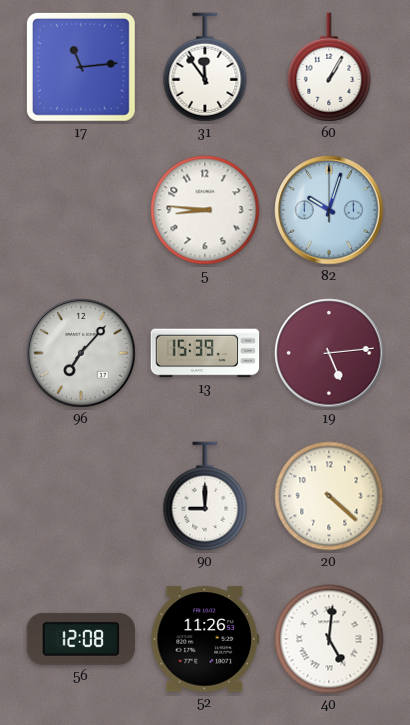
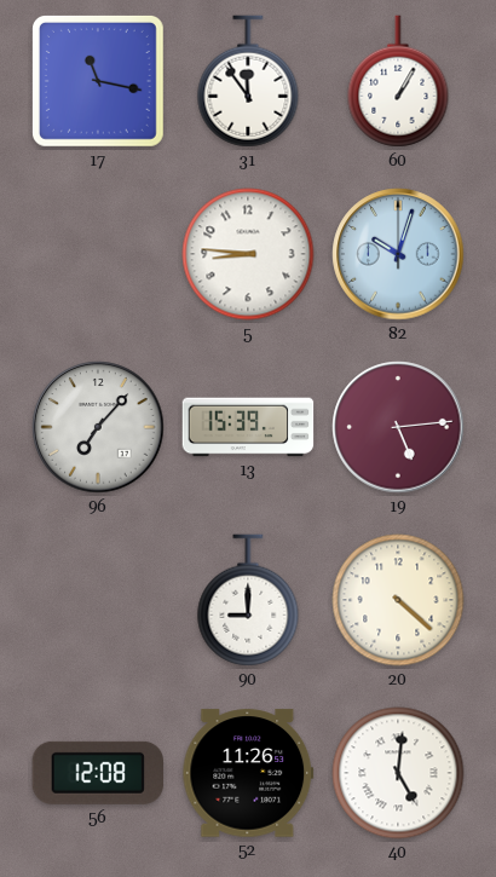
17: 11:14 -> 11:17
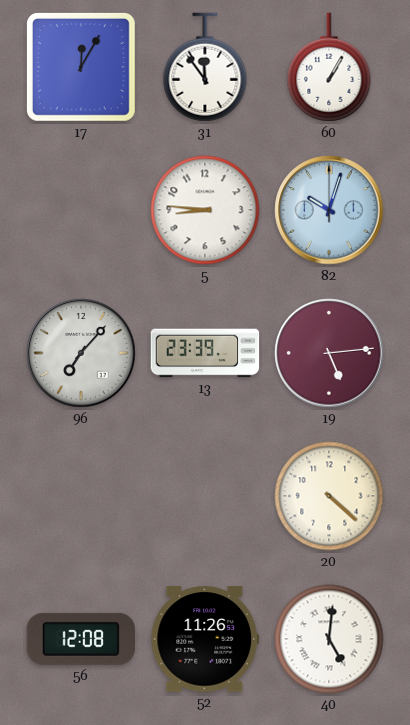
17: 11:17 -> 12:05
13: 15:39 -> 23:39
90: 9:00 -> none
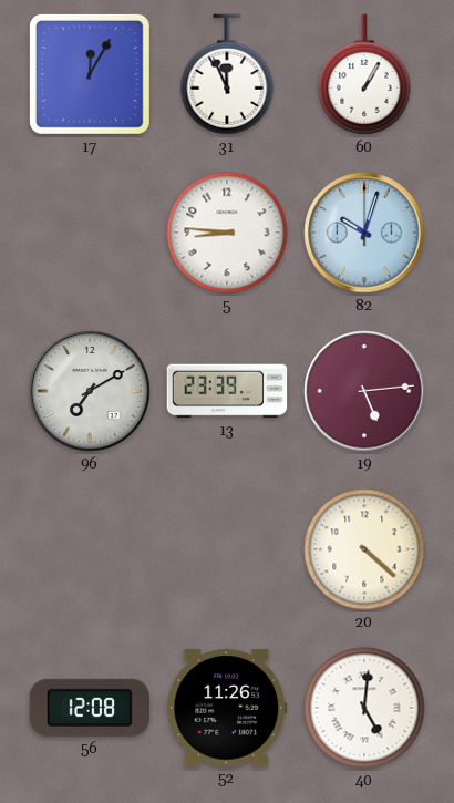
31: 11:54 -> 11:56
96: 7:07 -> 7:10
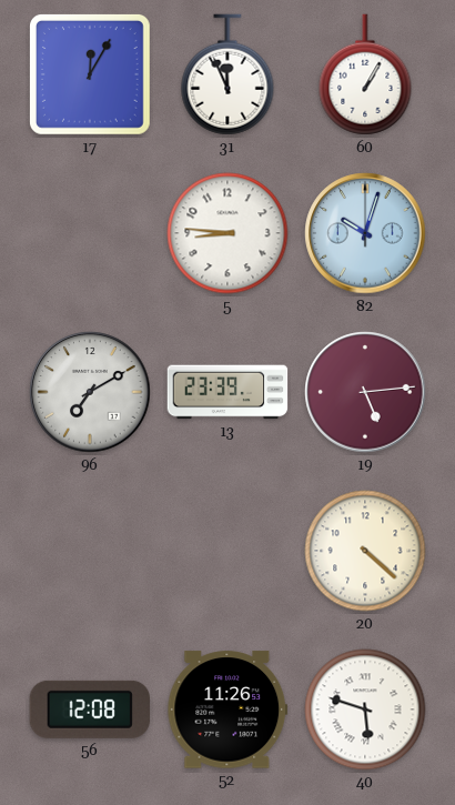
40: 5:01 -> 5:48
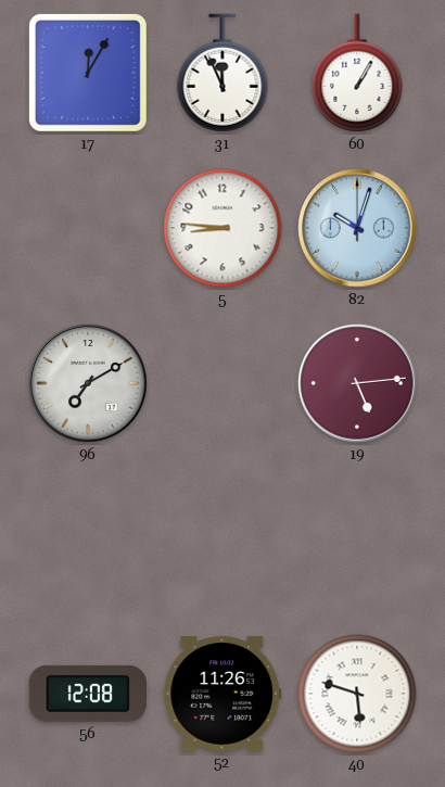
13: 23:39 -> none
20: 4:22 -> none
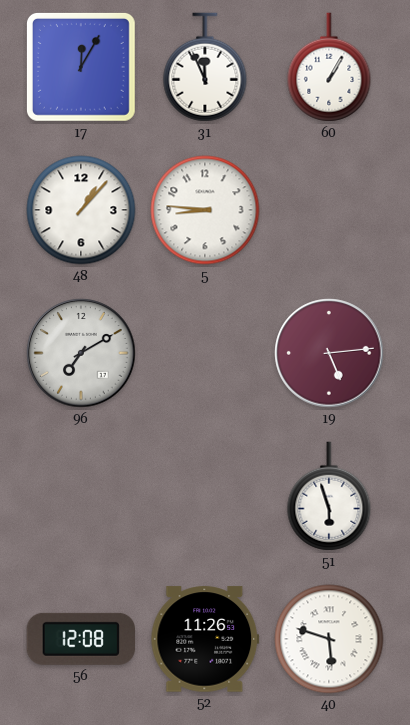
48: none -> 1:07
82: 10:03 -> none
51: none -> 5:57
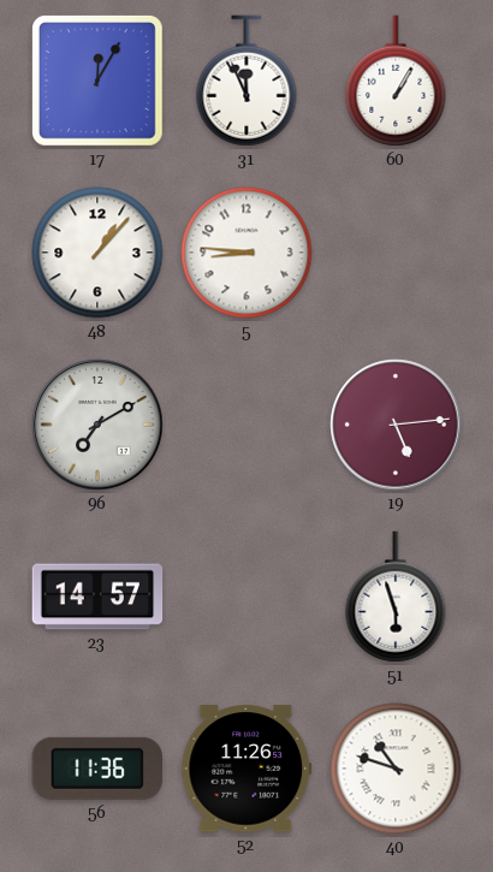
23: none -> 14:57
56: 12:08 -> 11:36
40: 5:48 -> 10:48
